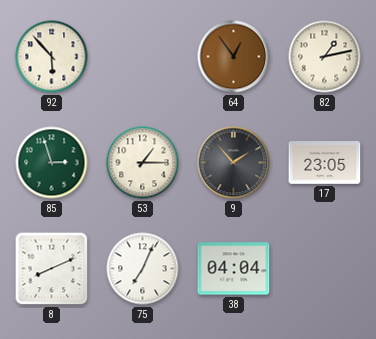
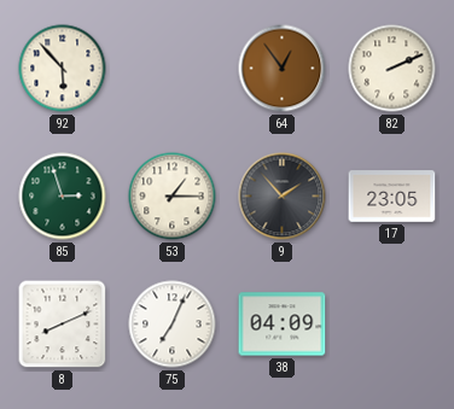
82: 1:13 -> 2:11
38: 04:04 -> 04:09
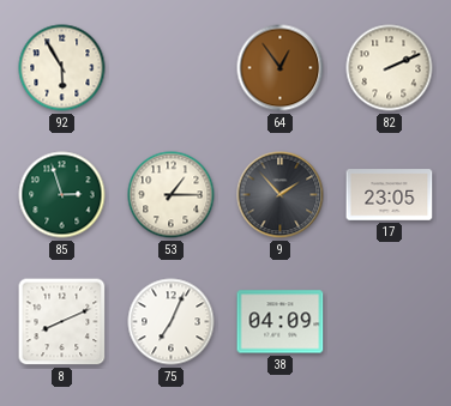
92: 5:53 -> 5:55
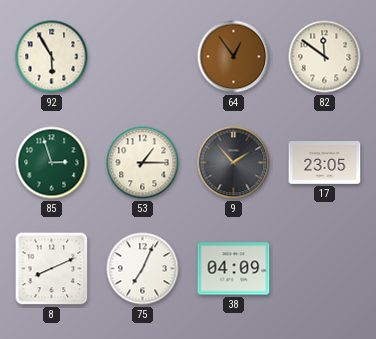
82: 2:11 -> 11:51
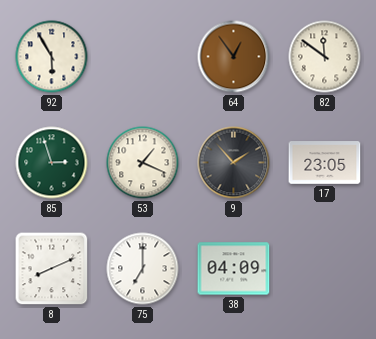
53: 1:15 -> 1:19
75: 7:04 -> 7:00
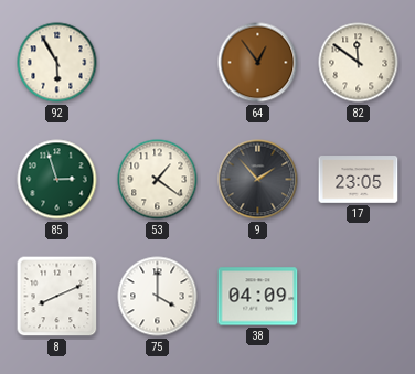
53: 1:19 -> 1:21
75: 7:00 -> 4:00
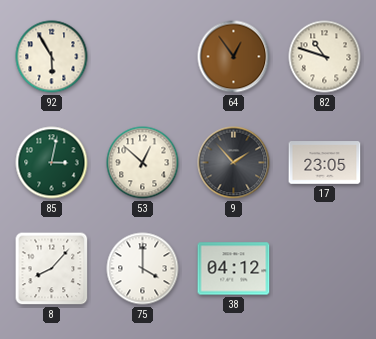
82: 11:51 -> 10:48
85: 2:57 -> 3:02
53: 1:21 -> 12:52
8: 8:11 -> 8:07
38: 04:09 -> 04:12
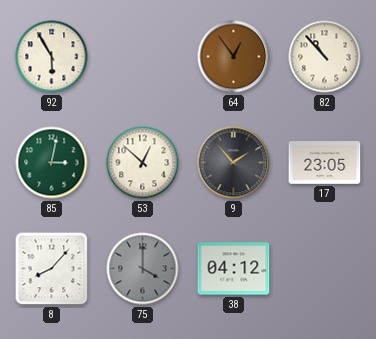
82: 10:48 -> 10:53
75 dial: white -> grey
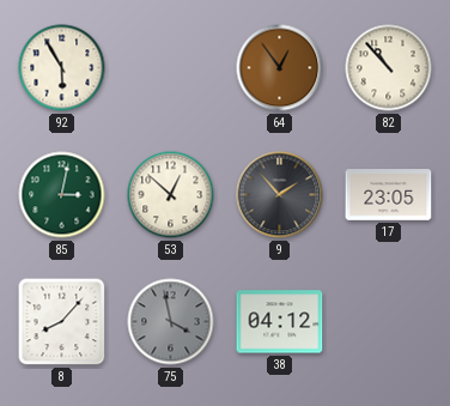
75: 4:00 -> 3:58
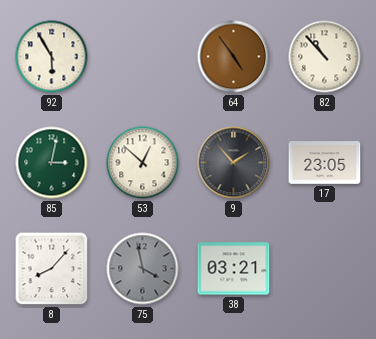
64: 12:54 -> 4:54
38: 04:12 -> 03:21
